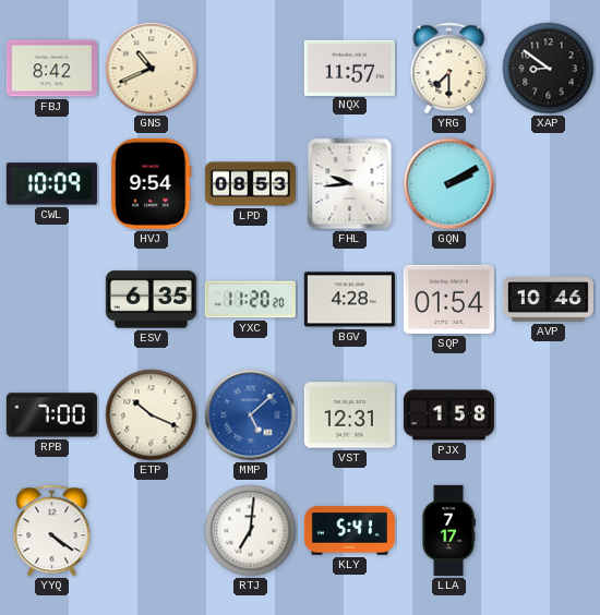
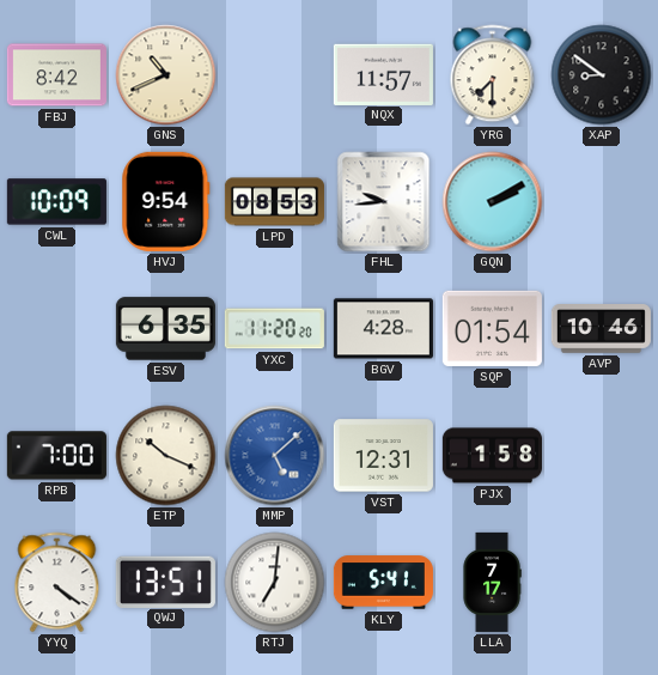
QWJ: none -> 13:51
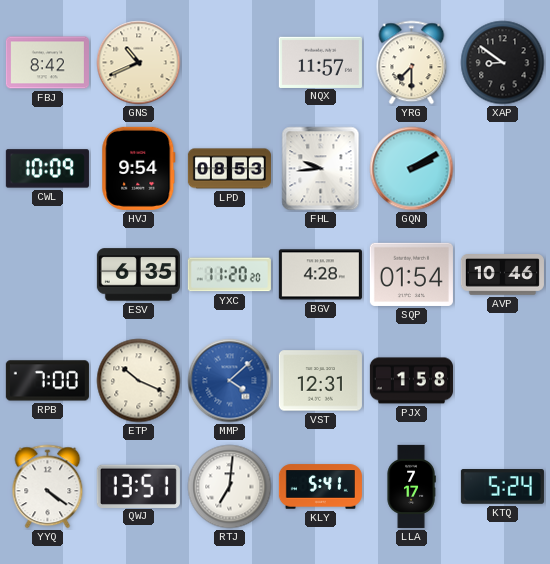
MMP: 5:08 -> 4:08
KTQ: none -> 5:24
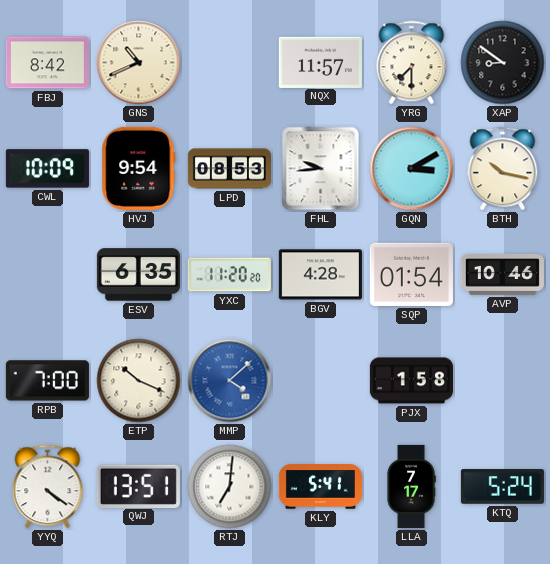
GQN: 2:10 -> 3:10
BTH: none -> 10:17
VST: 12:31 -> none
